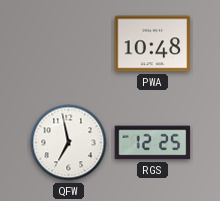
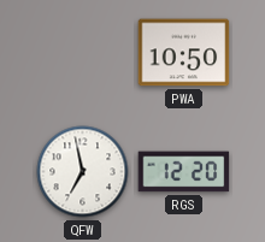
PWA: 10:48 -> 10:50
RGS: 12:25 -> 12:20
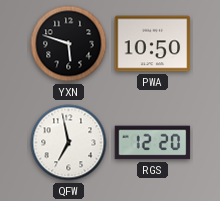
YXN: none -> 5:48
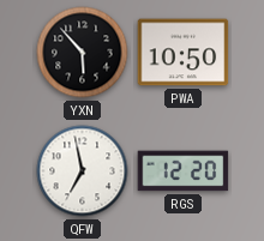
YXN: 5:48 -> 5:53
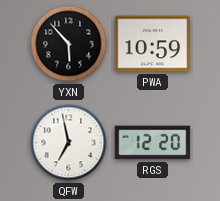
PWA: 10:50 -> 10:59
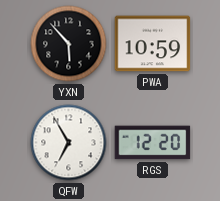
QFW: 6:58 -> 6:55
